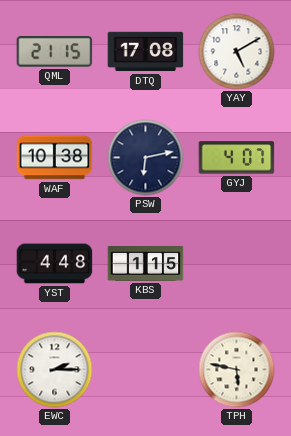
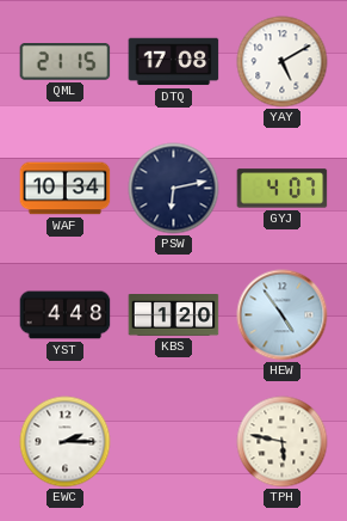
WAF: 10:38 -> 10:34
KBS: 1:15 -> 1:20
HEW: none -> 4:54
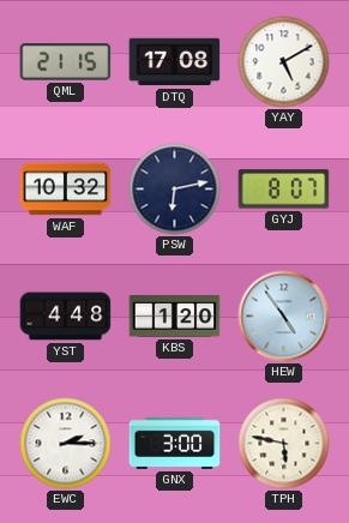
WAF: 10:34 -> 10:32
GYJ: 4:07 -> 8:07
GNX: none -> 3:00
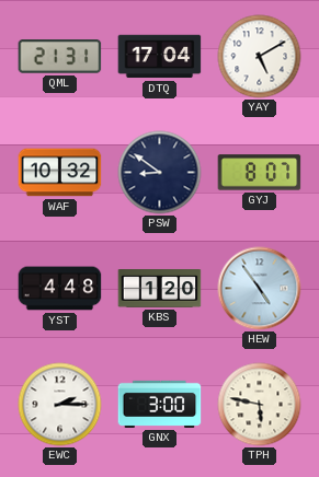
QML: 21:15 -> 21:31
DTQ: 17:08 -> 17:04
PSW: 6:13 -> 8:51
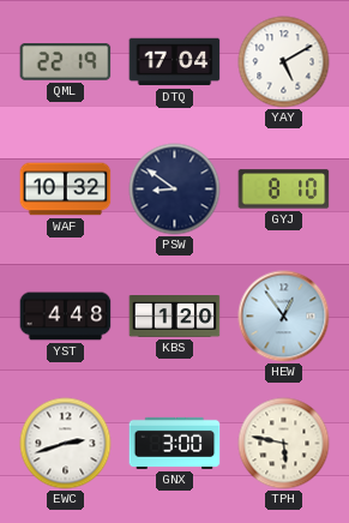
QML: 21:31 -> 22:19
GYJ: 8:07 -> 8:10
HEW: 4:54 -> 12:54
EWC: 2:15 -> 2:42
